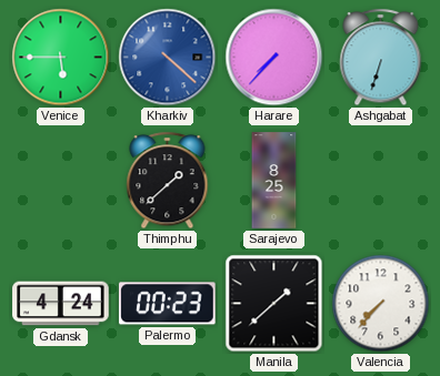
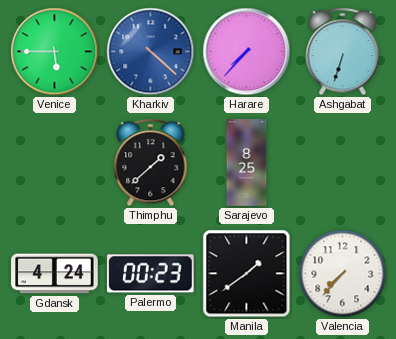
Manila: 1:38 -> 1:39
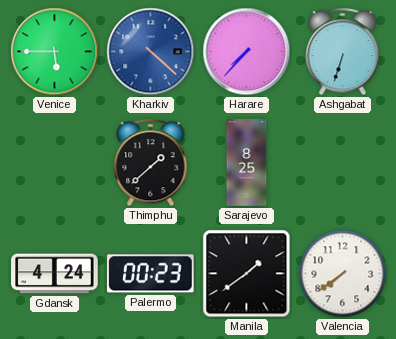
Valencia: 7:37 -> 7:39
